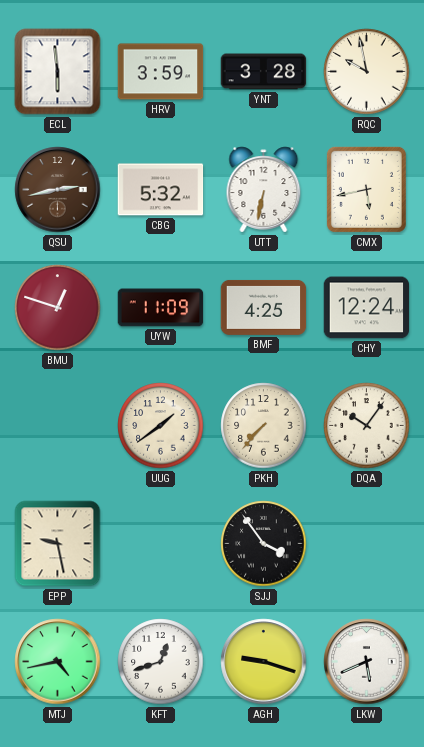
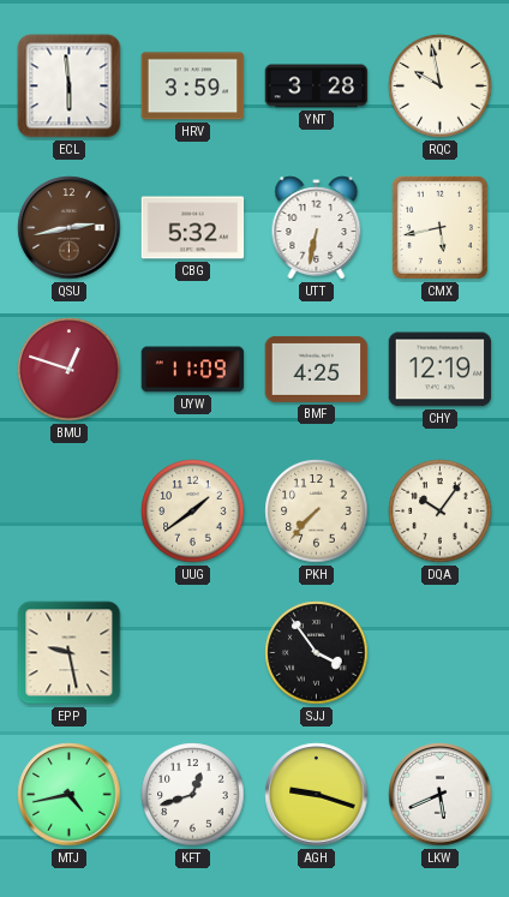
CHY: 12:24 -> 12:19
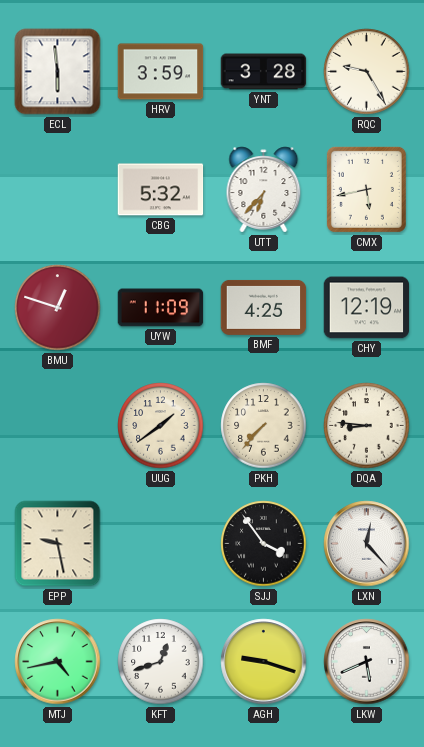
RQC: 9:58 -> 9:25
QSU: 2:43 -> none
UTT: 6:32 -> 6:37
DQA: 10:06 -> 8:46
LXN: none -> 12:23
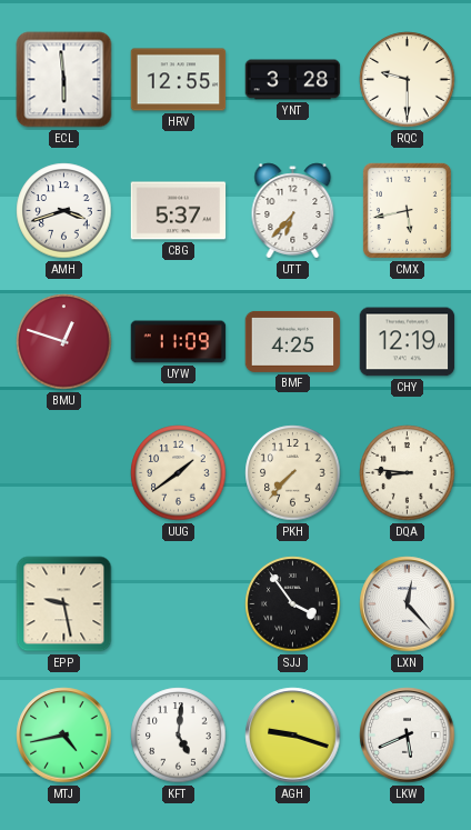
HRV: 3:59 -> 12:55
RQC: 9:25 -> 9:30
AMH: none -> 3:42
CBG: 5:32 -> 5:37
KFT: 12:42 -> 5:01
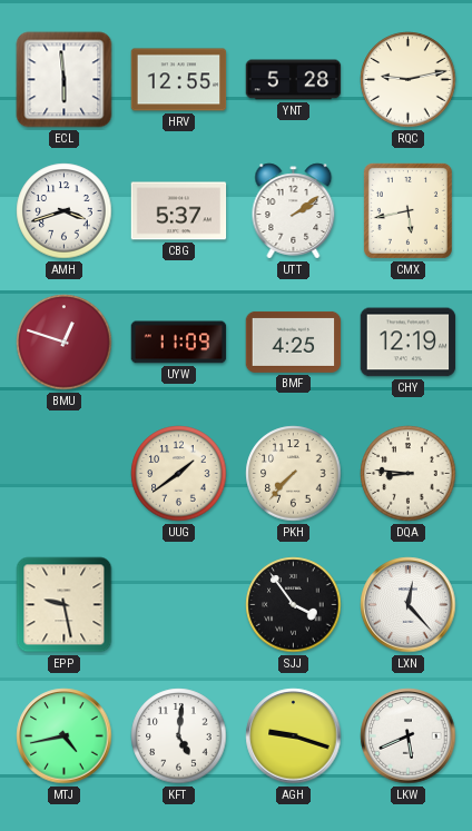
YNT: 3:28 -> 5:28
RQC: 9:30 -> 9:13
UTT: 6:37 -> 2:09
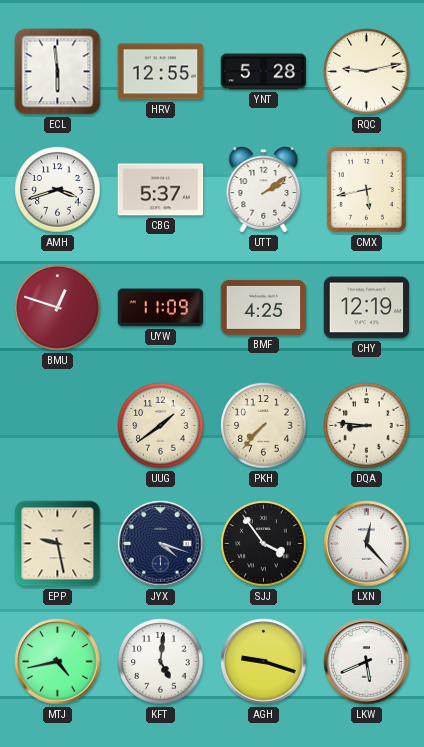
JYX: none -> 4:18
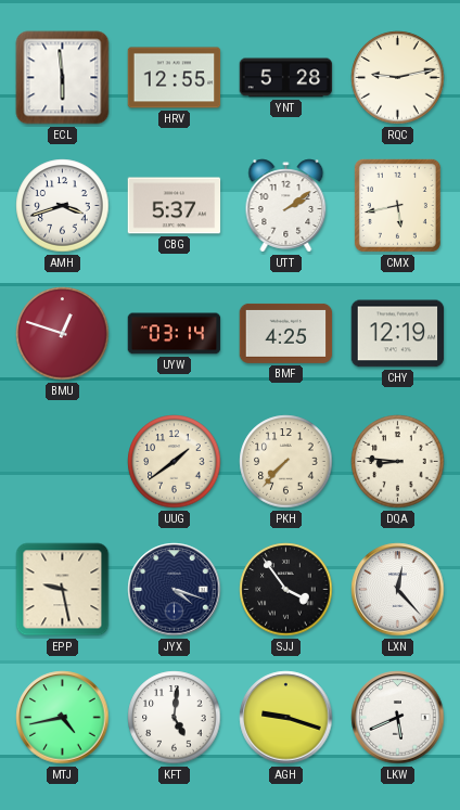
UYW: 11:09 -> 03:14
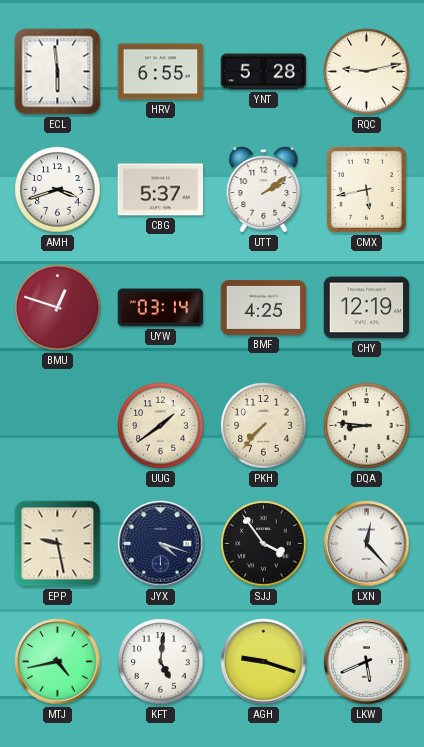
HRV: 12:55 -> 6:55
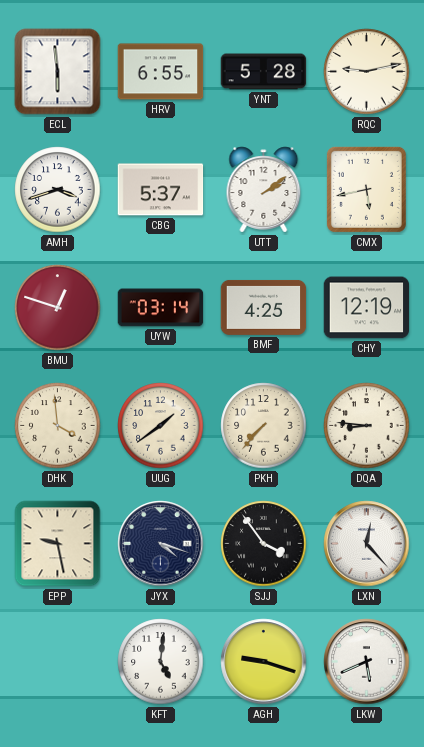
DHK: none -> 3:59
MTJ: 4:43 -> none
